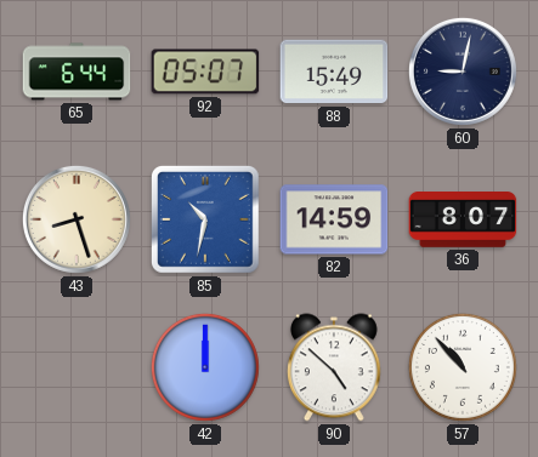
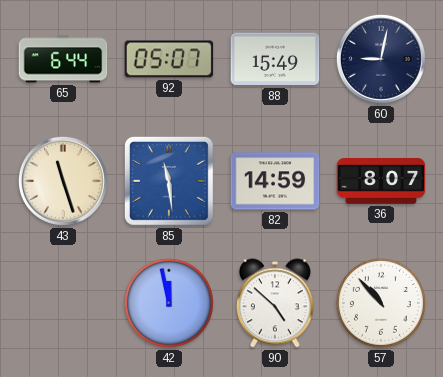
43: 8:27 -> 11:27
85: 10:32 -> 11:29
42: 12:00 -> 11:58
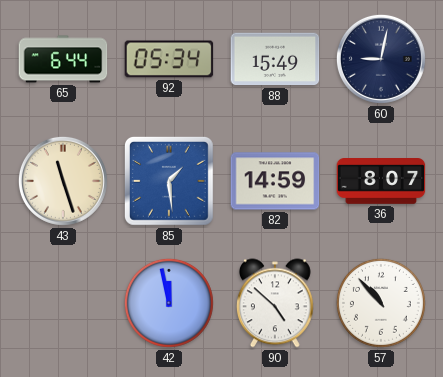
92: 05:07 -> 05:34
85: 11:29 -> 1:29
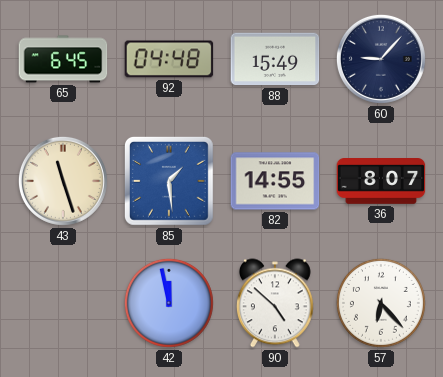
65: 6:44 -> 6:45
92: 05:34 -> 04:48
60: 9:02 -> 9:07
82: 14:59 -> 14:55
57: 10:53 -> 6:23
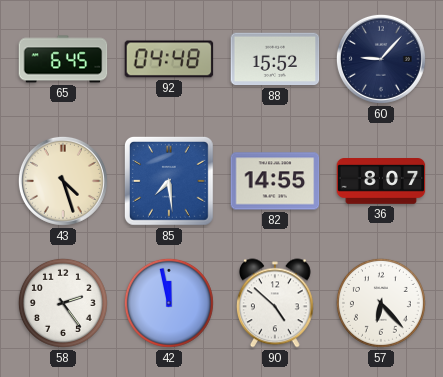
88: 15:49 -> 15:52
43: 11:27 -> 4:27
85: 1:29 -> 7:29
58: none -> 2:24
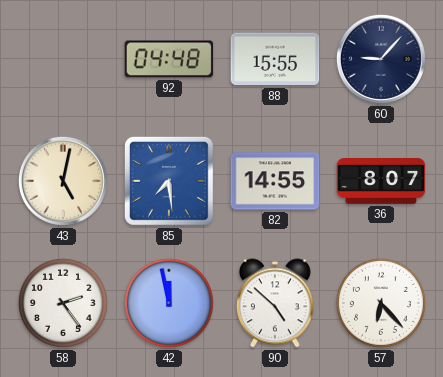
65: 6:45 -> none
88: 15:52 -> 15:55
43: 4:27 -> 5:02
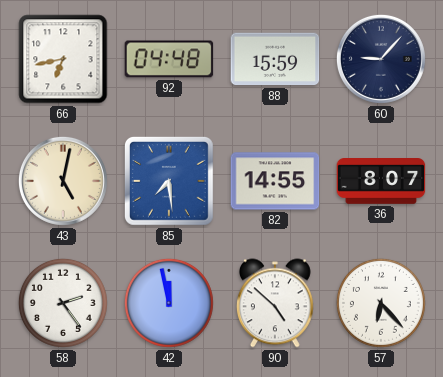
66: none -> 6:43
88: 15:55 -> 15:59
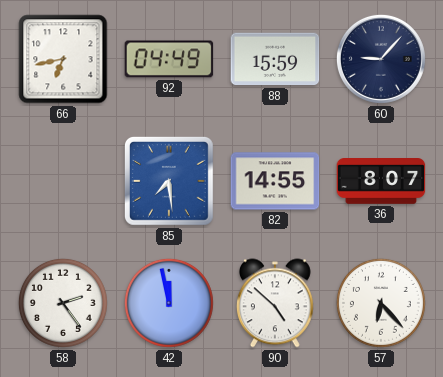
92: 04:48 -> 04:49
43: 5:02 -> none
